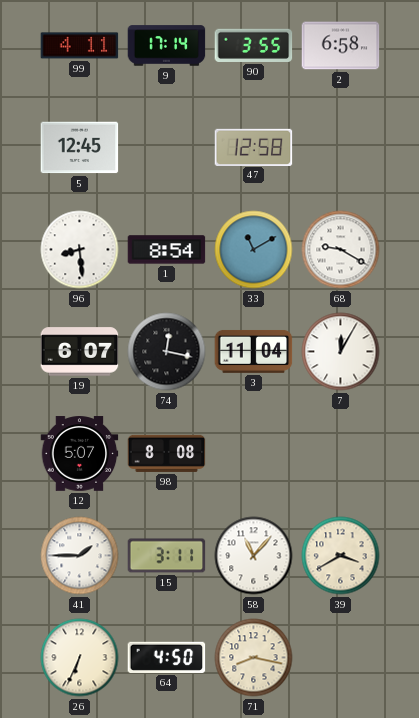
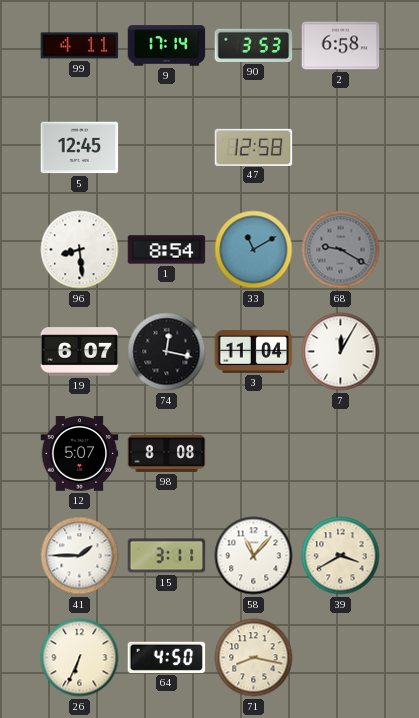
90: 3:55 -> 3:53
68 dial: white -> grey
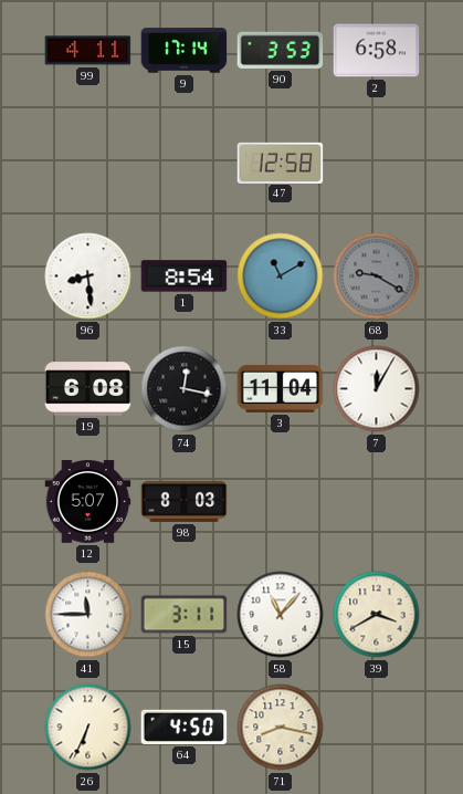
5: 12:45 -> none
19: 6:07 -> 6:08
98: 8:08 -> 8:03
41: 1:45 -> 11:45
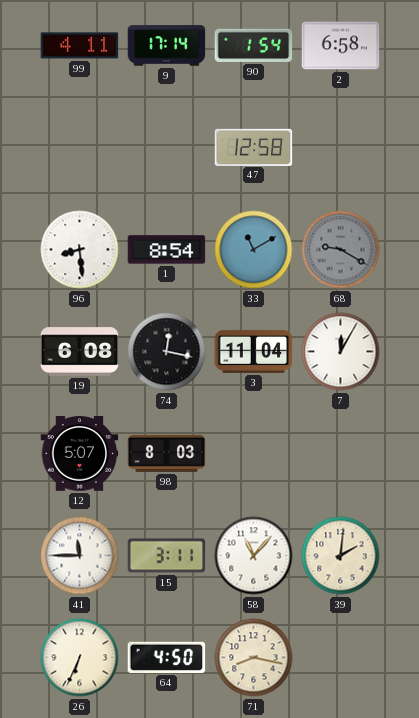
90: 3:53 -> 1:54
39: 3:40 -> 2:01
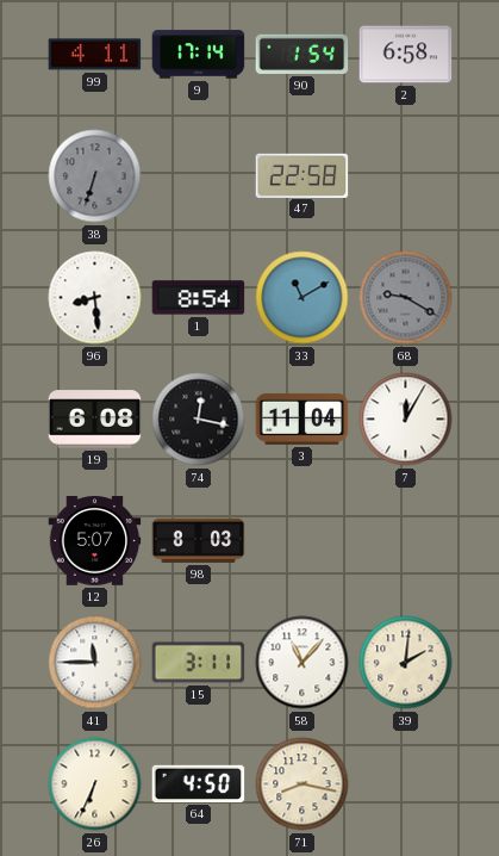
38: none -> 6:33
47: 12:58 -> 22:58
